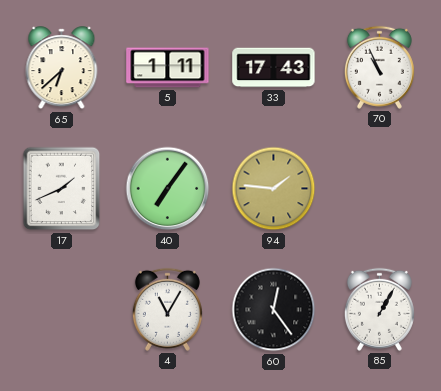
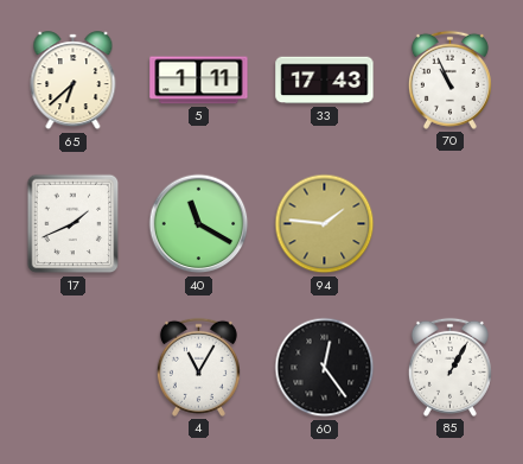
40: 7:06 -> 11:20
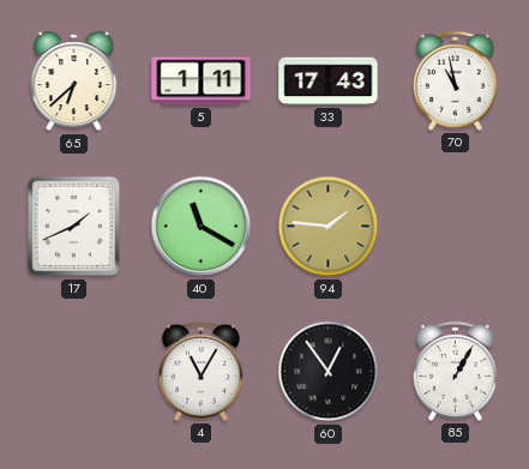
70: 10:56 -> 10:58
60: 12:24 -> 12:54
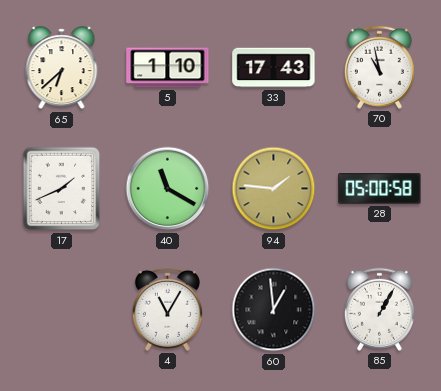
5: 1:11 -> 1:10
28: none -> 05:00
60: 12:54 -> 12:59
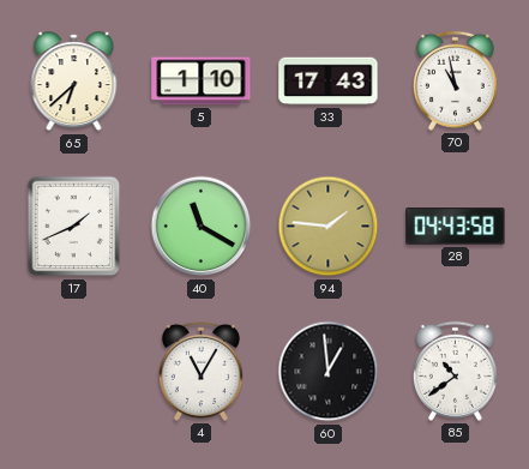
28: 05:00 -> 04:43
85: 1:05 -> 10:39
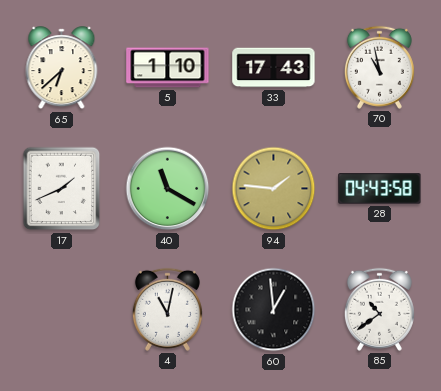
4: 11:05 -> 11:02
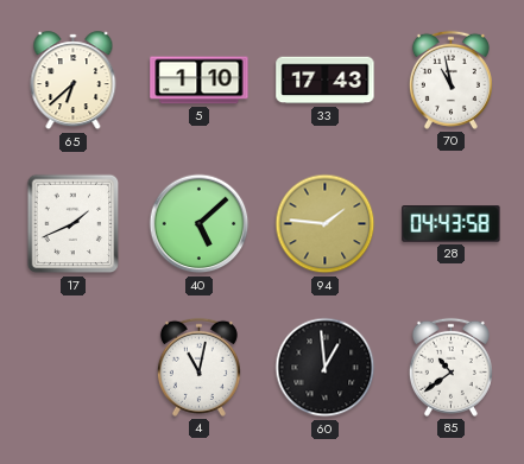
40: 11:20 -> 5:08
